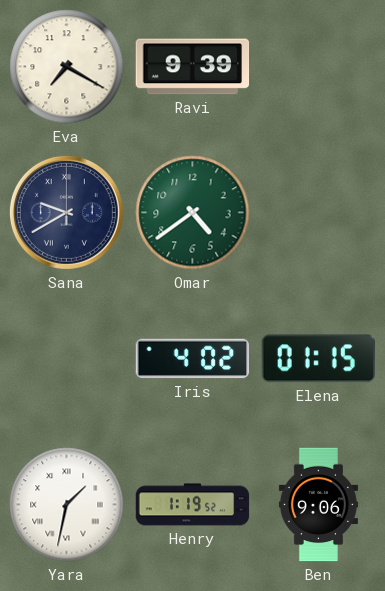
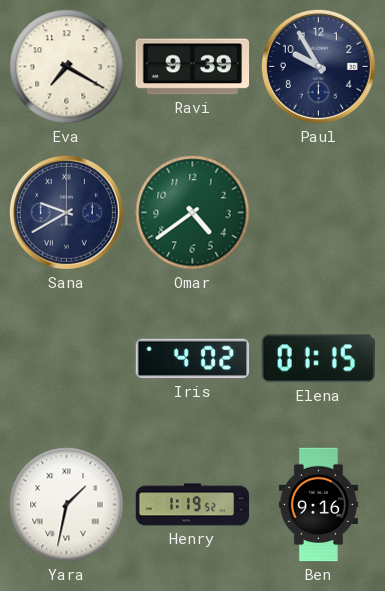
Paul: none -> 9:55
Ben: 9:06 -> 9:16
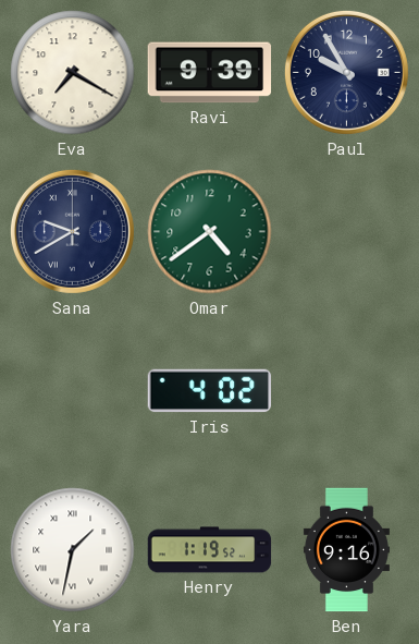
Elena: 01:15 -> none
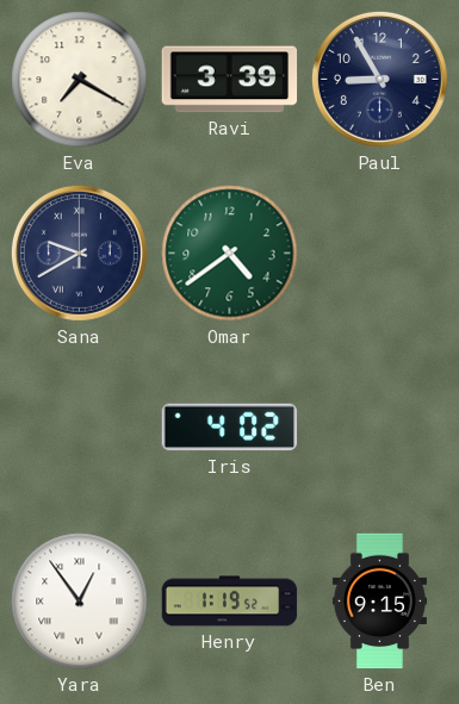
Ravi: 9:39 -> 3:39
Paul: 9:55 -> 8:55
Yara: 1:32 -> 12:54
Ben: 9:16 -> 9:15
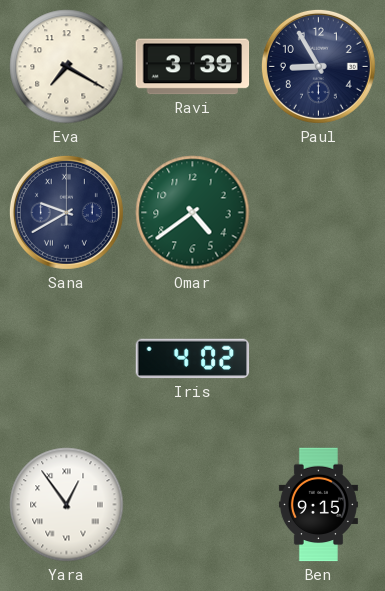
Henry: 1:19 -> none
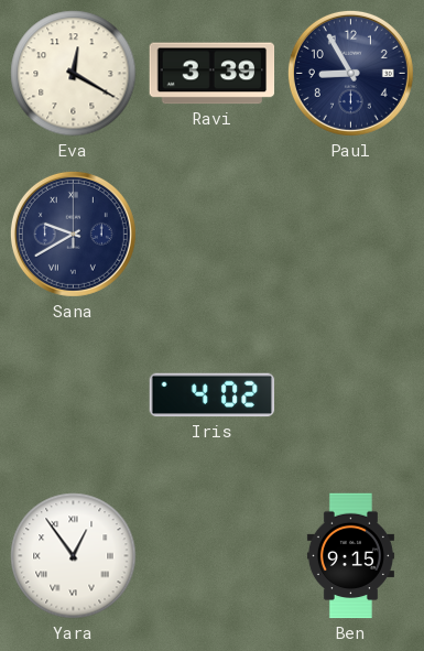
Eva: 7:20 -> 12:20
Omar: 4:39 -> none
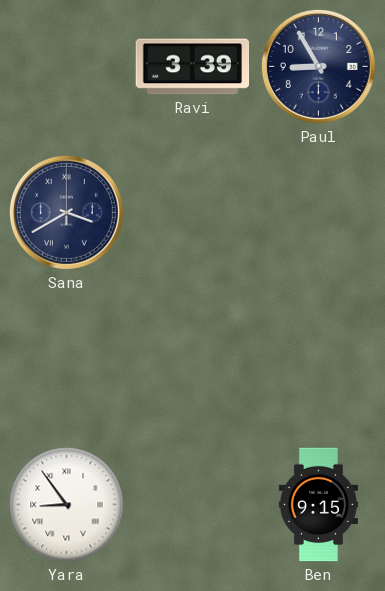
Eva: 12:20 -> none
Sana: 9:40 -> 3:40
Iris: 4:02 -> none
Yara: 12:54 -> 8:54
